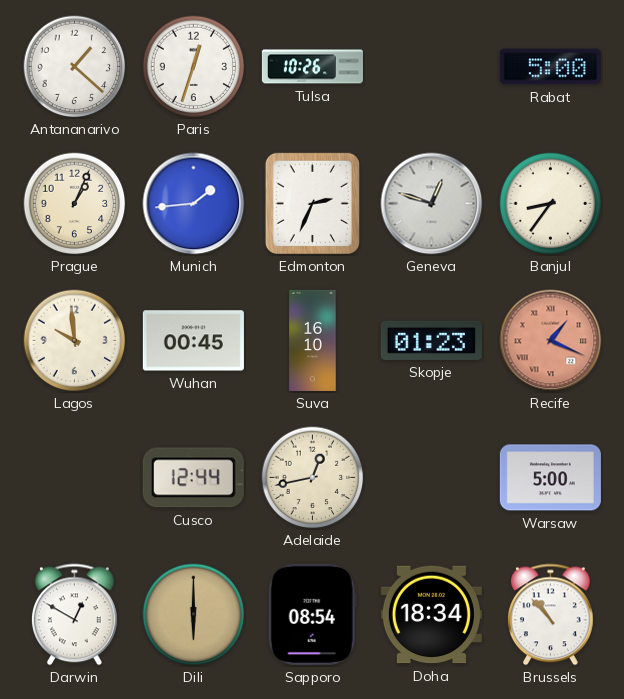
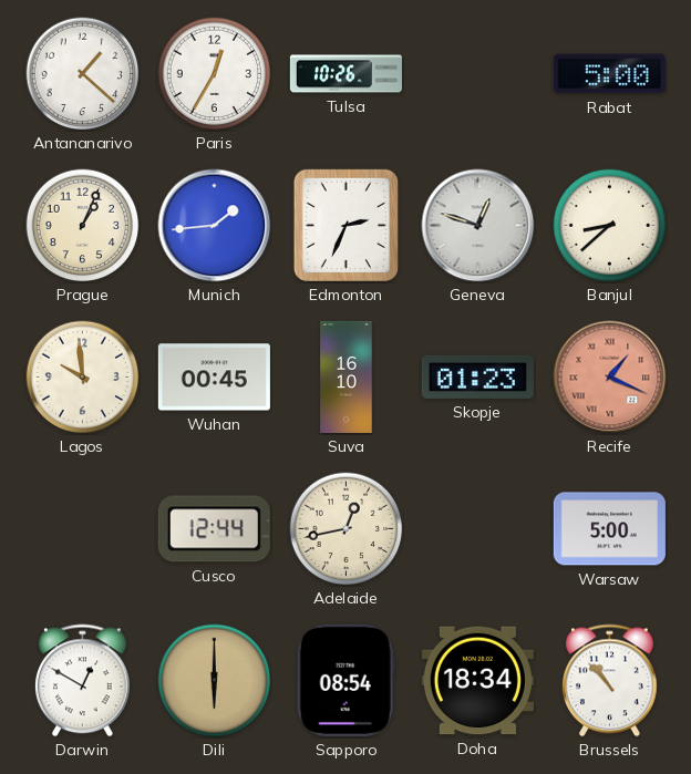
Paris: 12:33 -> 12:35
Banjul: 8:36 -> 8:38
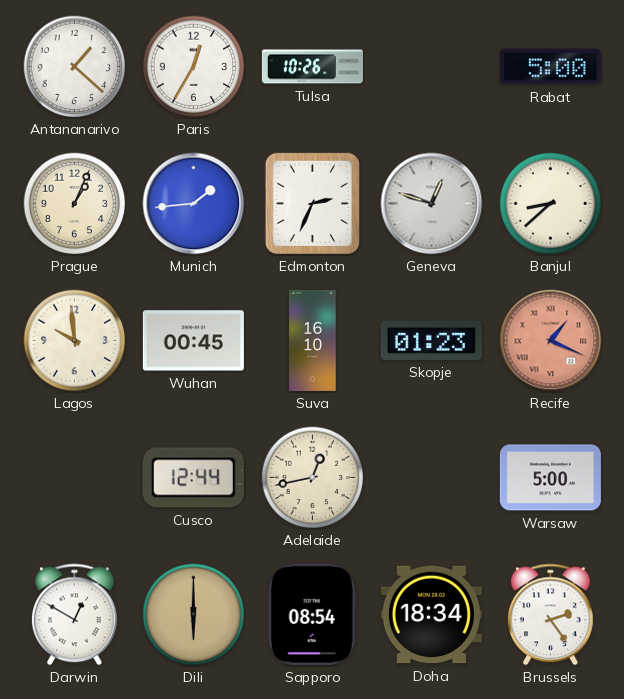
Brussels: 10:53 -> 2:24
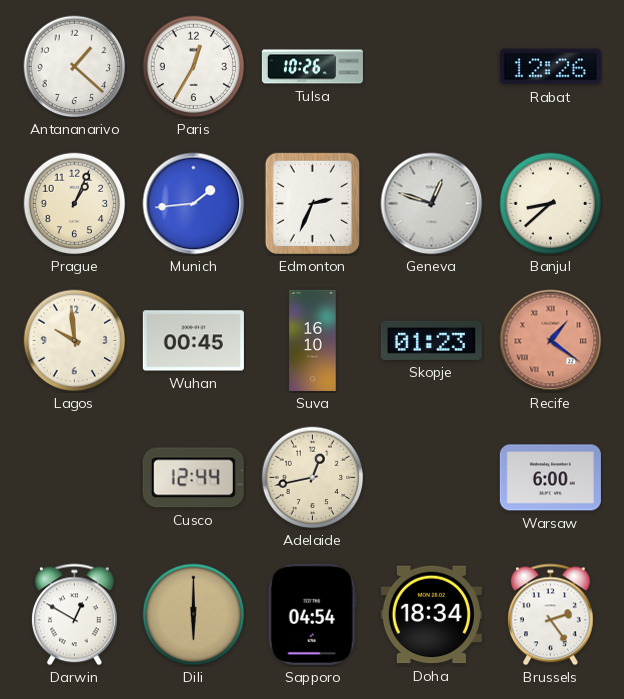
Rabat: 5:00 -> 12:26
Recife: 1:19 -> 1:21
Warsaw: 5:00 -> 6:00
Sapporo: 08:54 -> 04:54
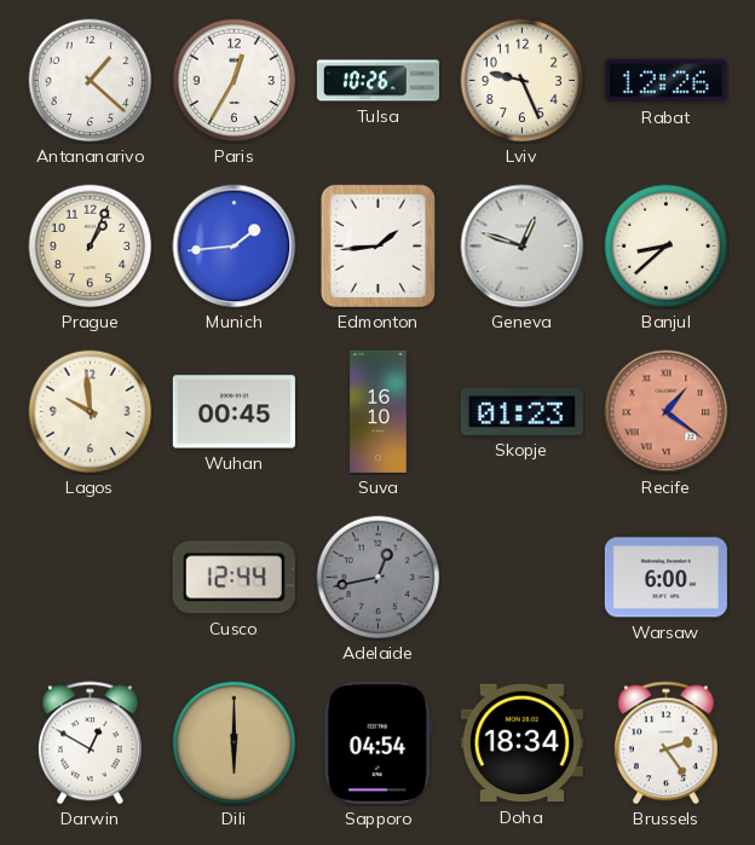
Lviv: none -> 9:26
Edmonton: 2:34 -> 1:44
Adelaide dial: cream -> grey
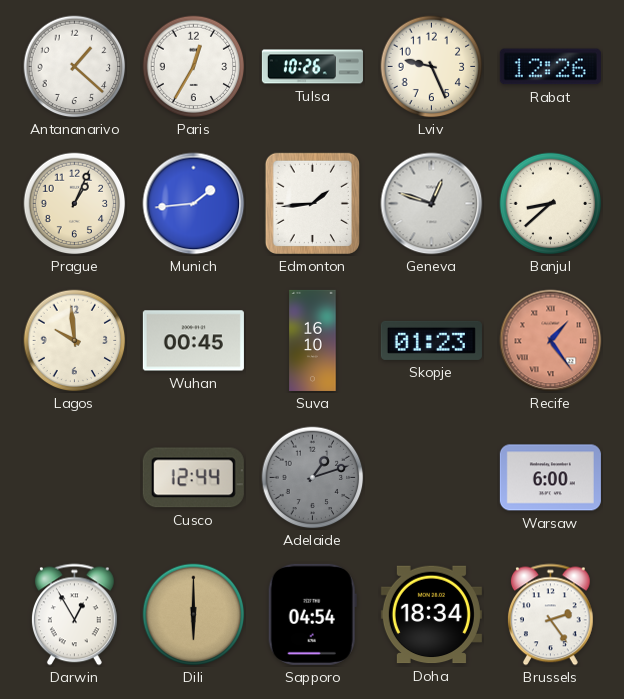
Recife: 1:21 -> 1:24
Adelaide: 12:43 -> 1:12
Darwin: 12:50 -> 12:55
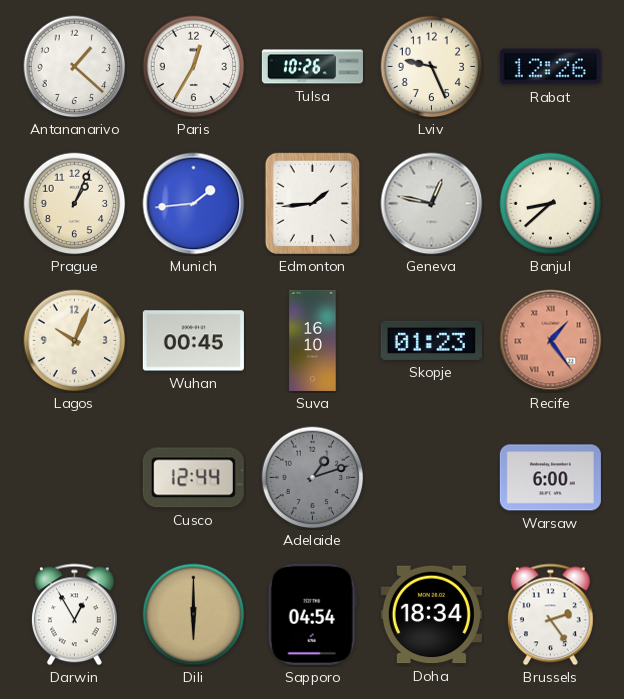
Geneva: 12:48 -> 12:47
Lagos: 9:59 -> 10:04
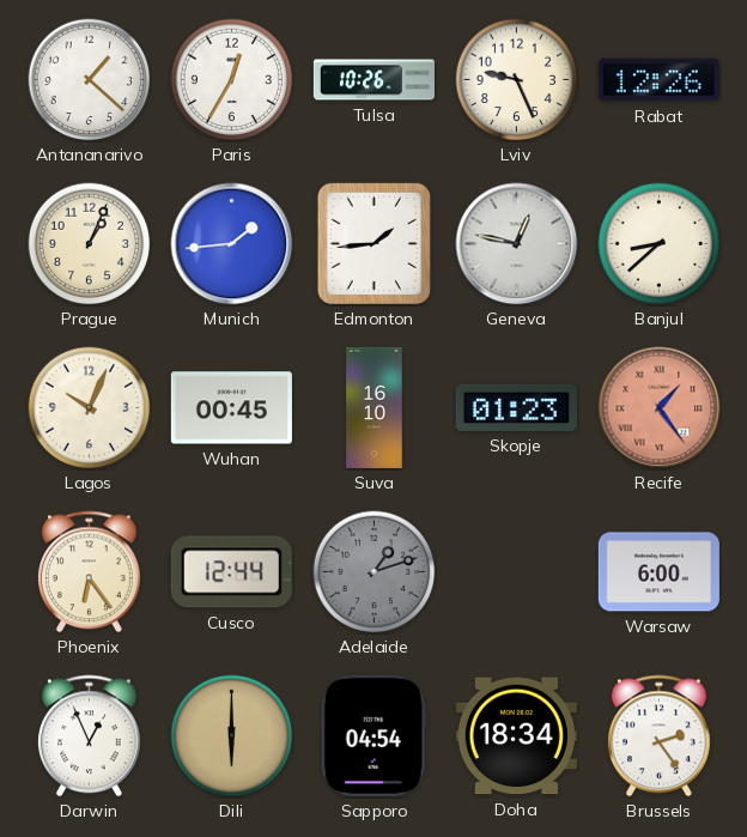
Phoenix: none -> 6:24
Darwin: 12:55 -> 12:56
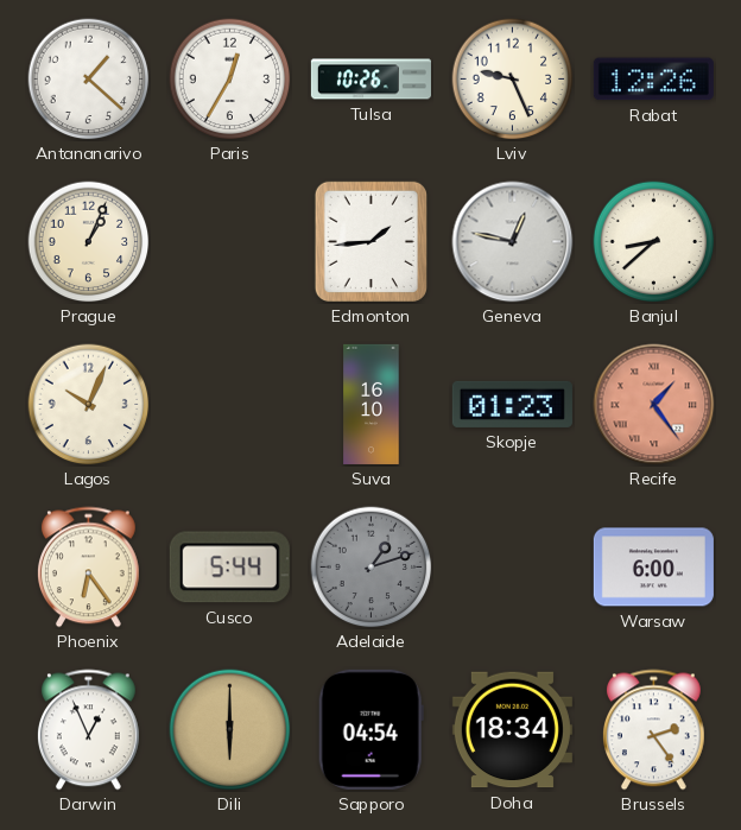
Munich: 1:44 -> none
Wuhan: 00:45 -> none
Cusco: 12:44 -> 5:44
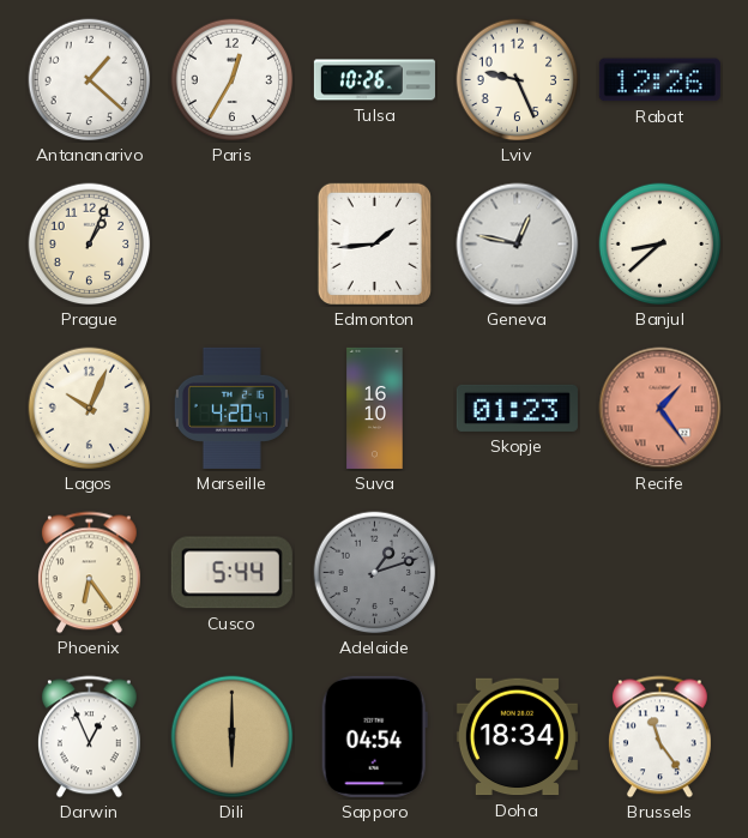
Marseille: none -> 4:20
Warsaw: 6:00 -> none
Brussels: 2:24 -> 11:24
